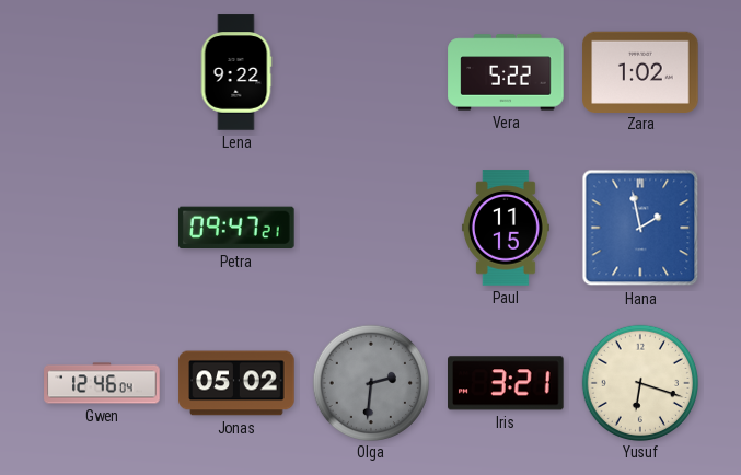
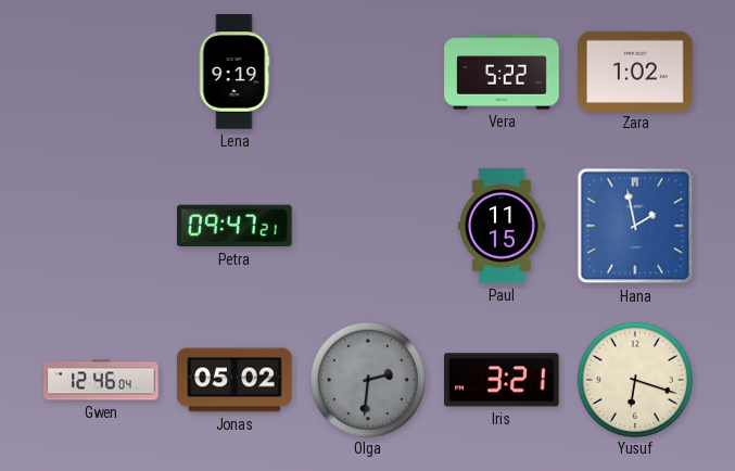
Lena: 9:22 -> 9:19
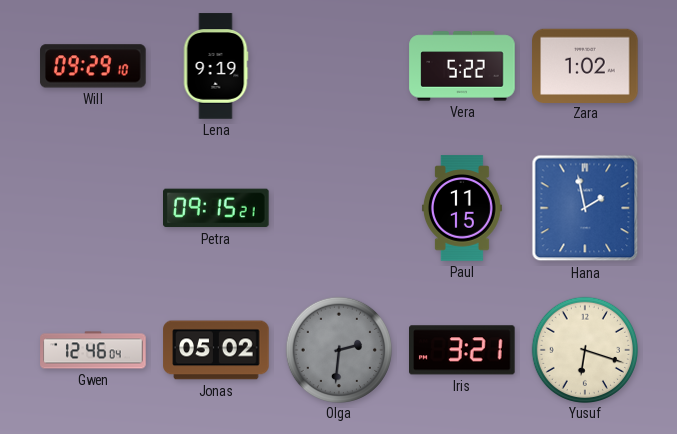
Will: none -> 09:29
Petra: 09:47 -> 09:15
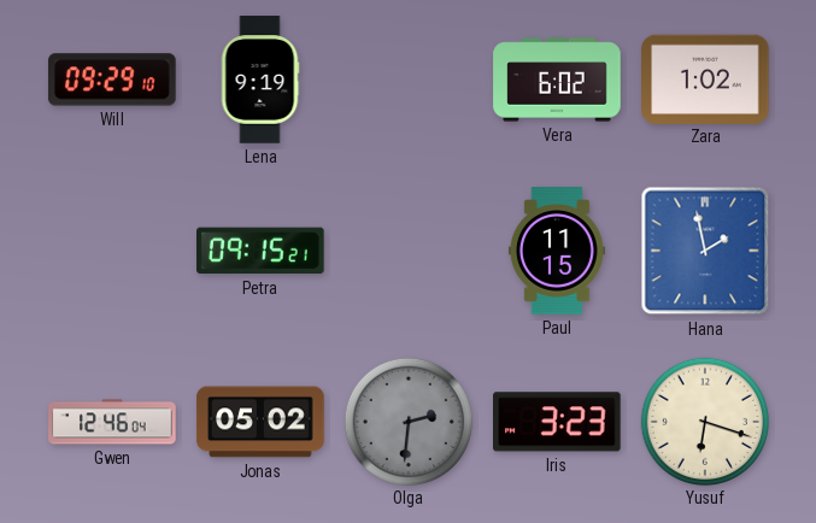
Vera: 5:22 -> 6:02
Iris: 3:21 -> 3:23
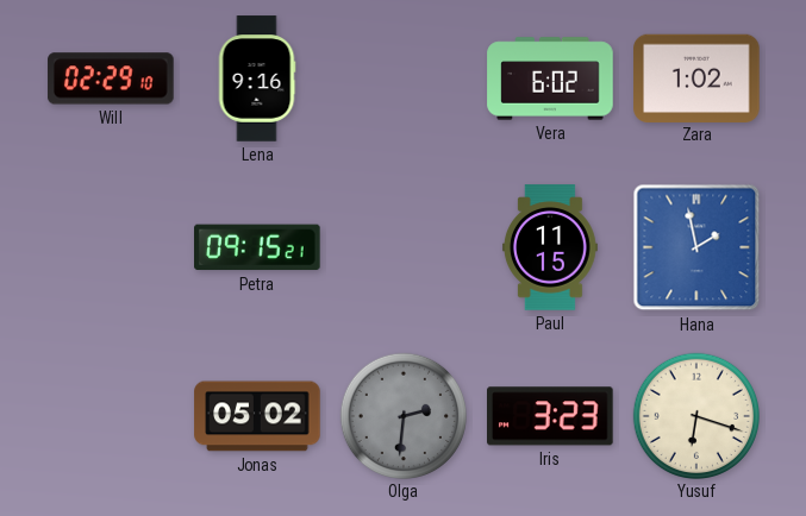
Will: 09:29 -> 02:29
Lena: 9:19 -> 9:16
Gwen: 12:46 -> none
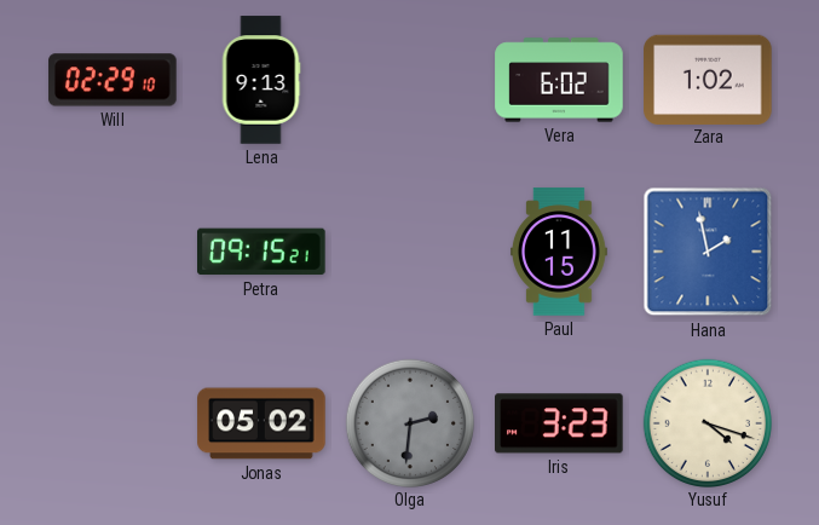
Lena: 9:16 -> 9:13
Yusuf: 6:18 -> 4:18
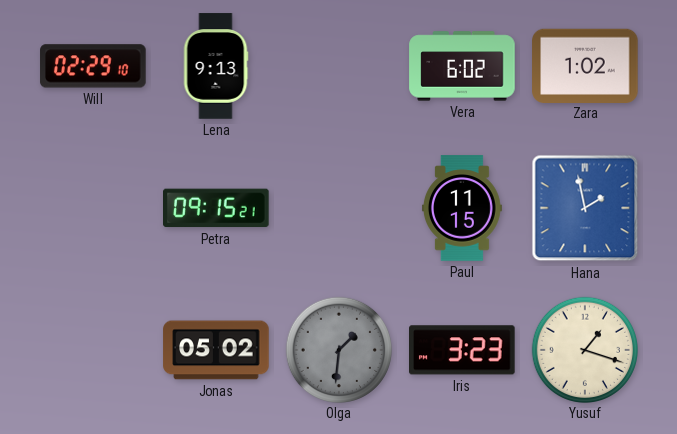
Olga: 2:31 -> 1:31
Yusuf: 4:18 -> 1:18
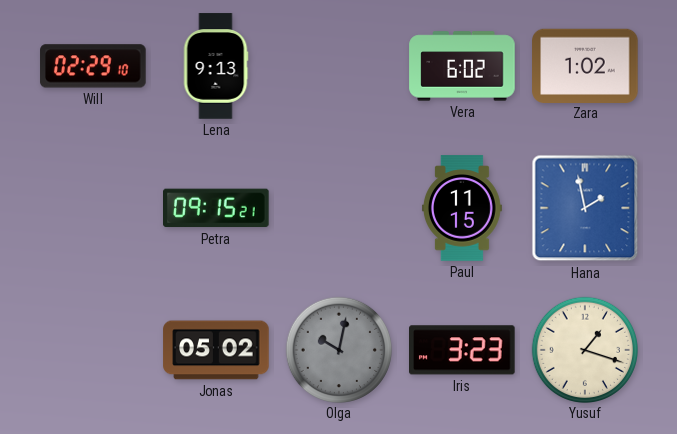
Olga: 1:31 -> 10:02
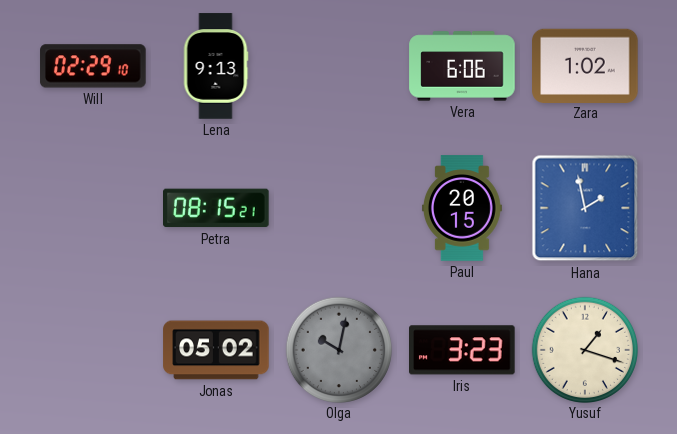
Vera: 6:02 -> 6:06
Petra: 09:15 -> 08:15
Paul: 11:15 -> 20:15
